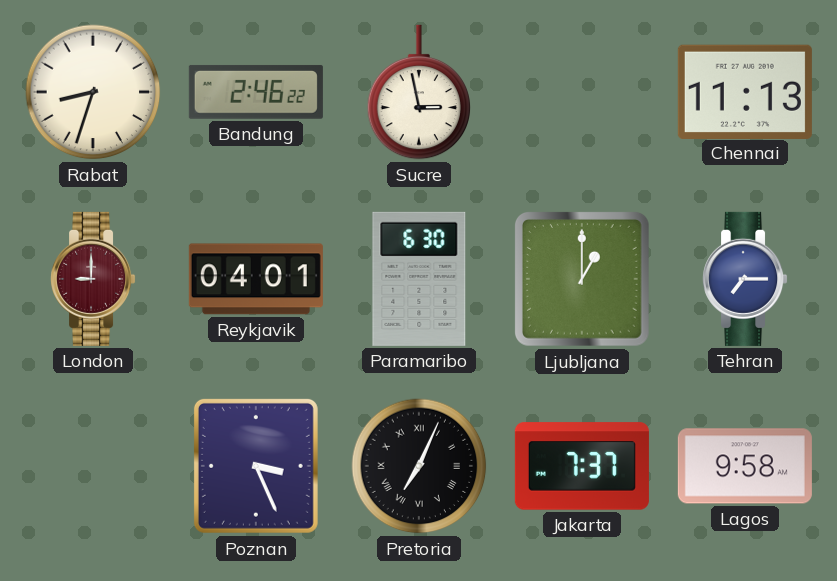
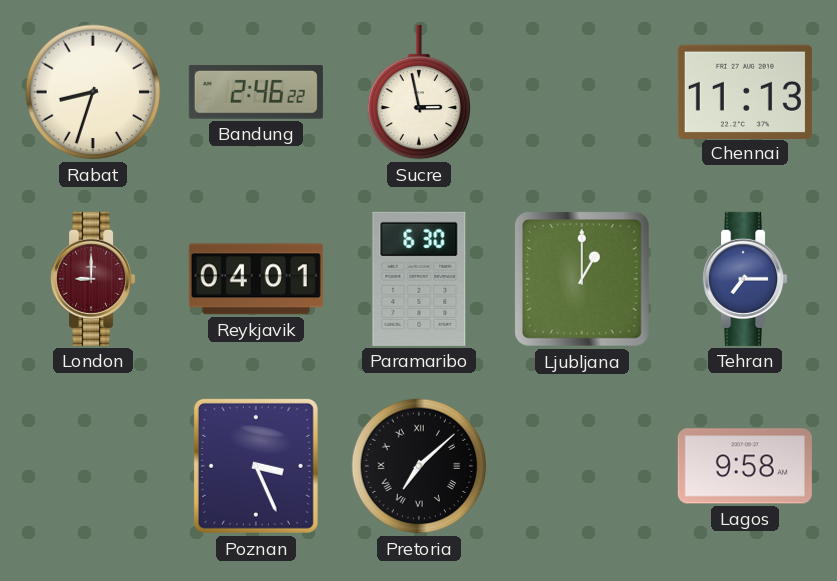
Pretoria: 7:04 -> 7:08
Jakarta: 7:37 -> none
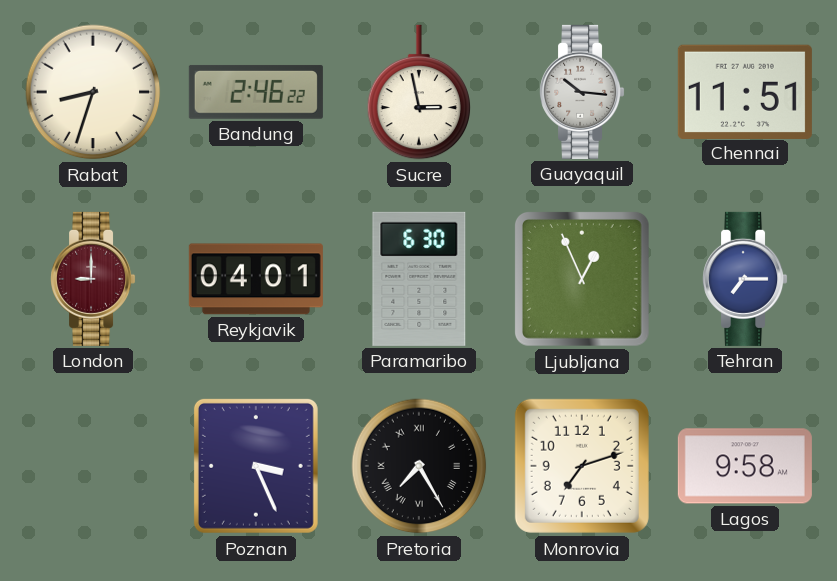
Guayaquil: none -> 10:16
Chennai: 11:13 -> 11:51
Ljubljana: 1:00 -> 12:56
Pretoria: 7:08 -> 7:25
Monrovia: none -> 7:12
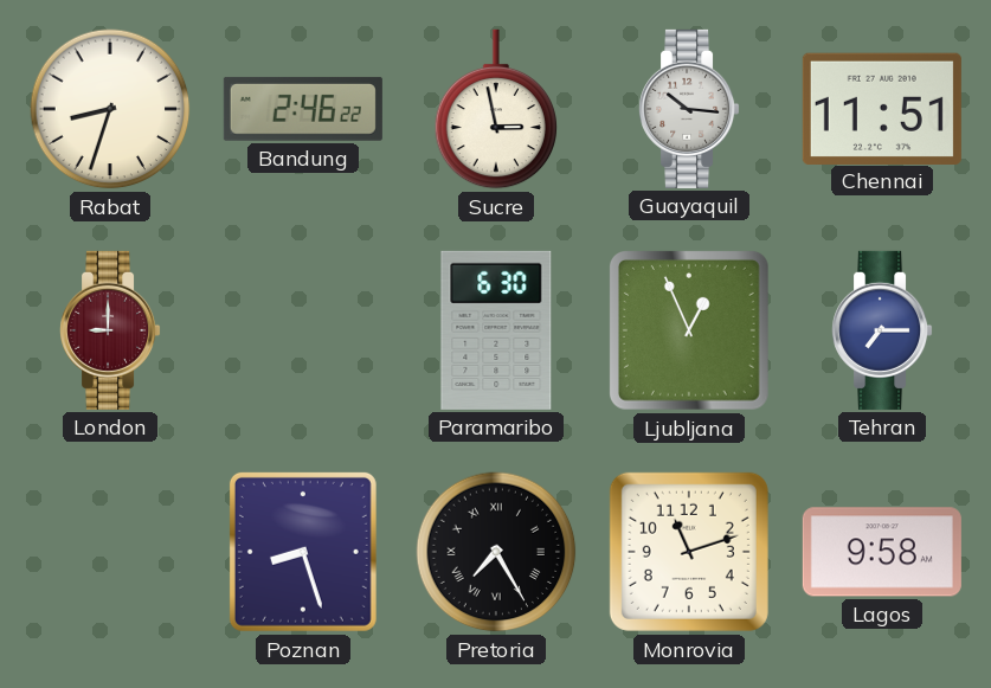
Reykjavik: 04:01 -> none
Poznan: 3:26 -> 8:27
Monrovia: 7:12 -> 11:12
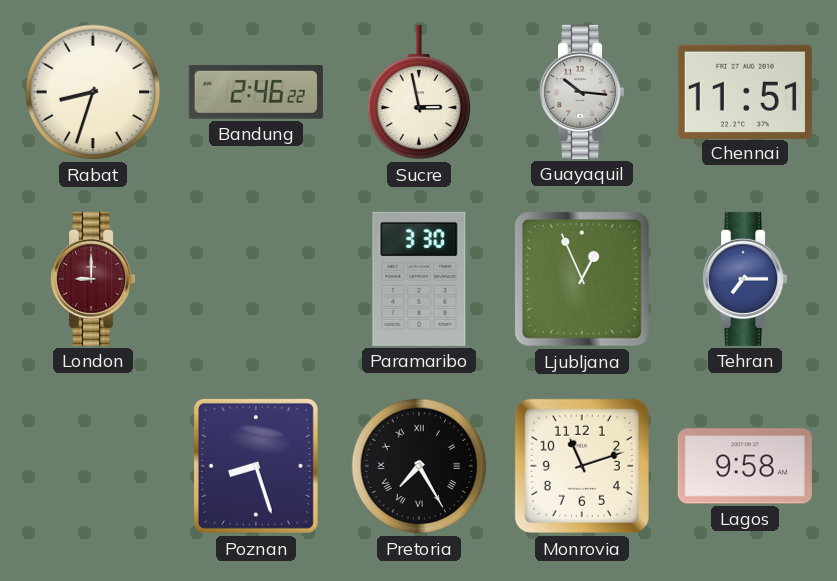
Paramaribo: 6:30 -> 3:30
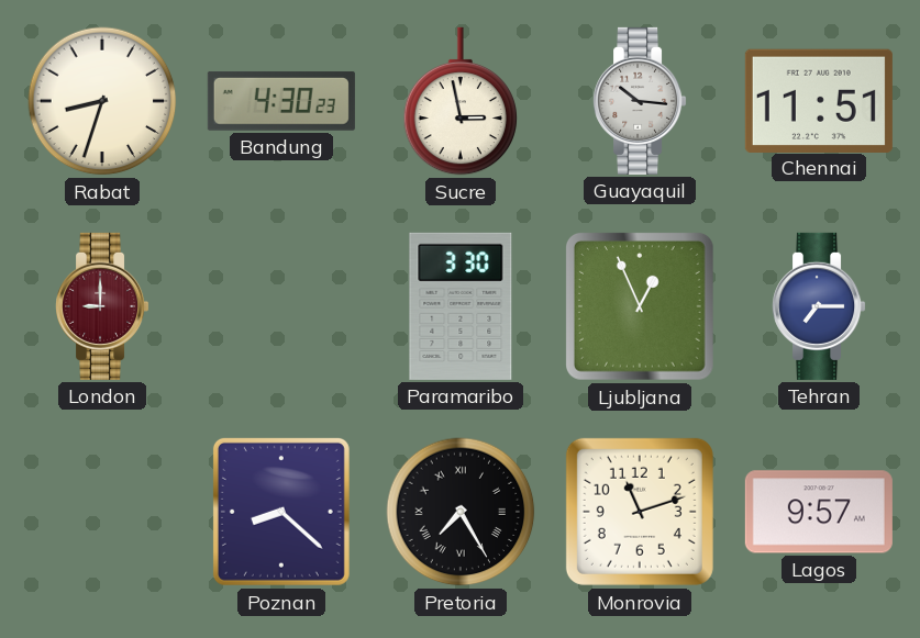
Bandung: 2:46 -> 4:30
Poznan: 8:27 -> 8:22
Lagos: 9:58 -> 9:57
